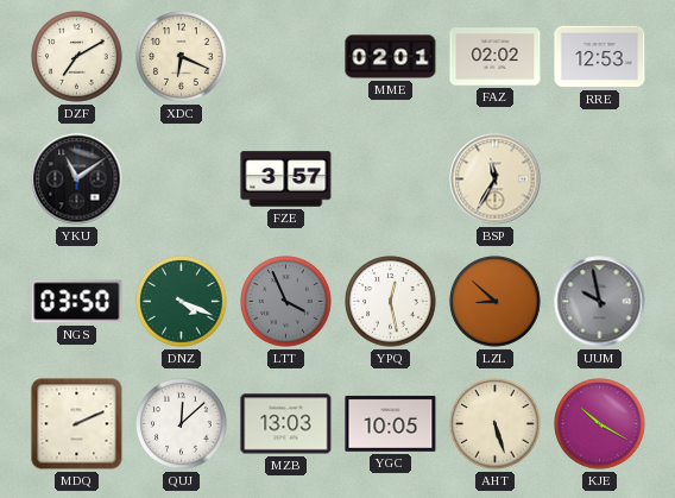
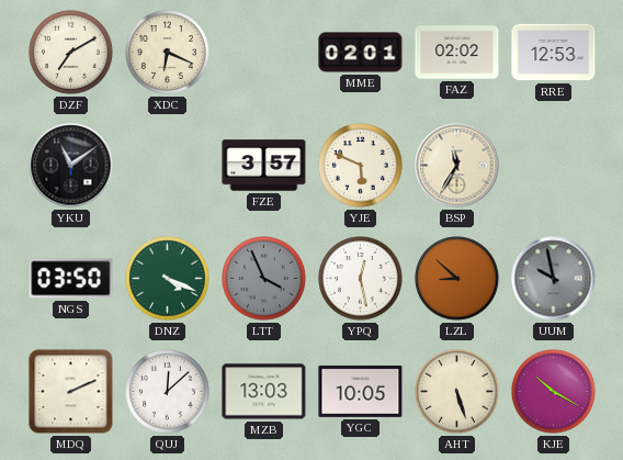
YJE: none -> 5:49
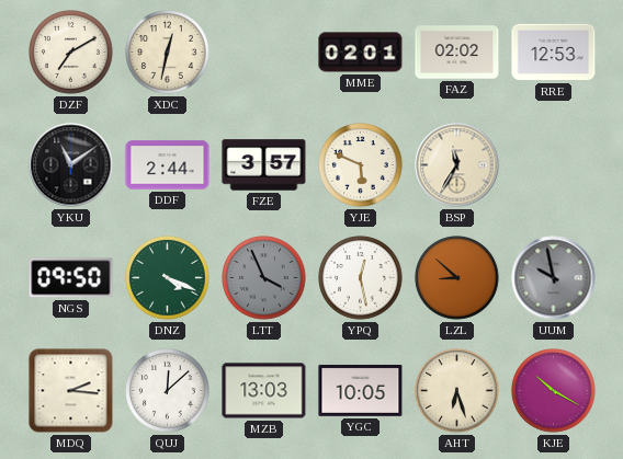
XDC: 6:19 -> 12:32
DDF: none -> 2:44
NGS: 03:50 -> 09:50
MDQ: 2:11 -> 2:16
AHT: 5:27 -> 6:27
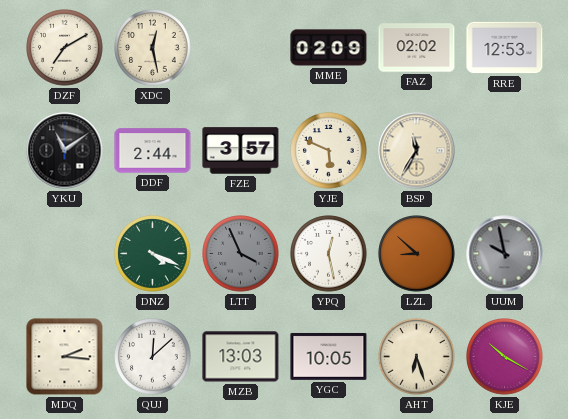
XDC: 12:32 -> 12:28
MME: 02:01 -> 02:09
NGS: 09:50 -> none
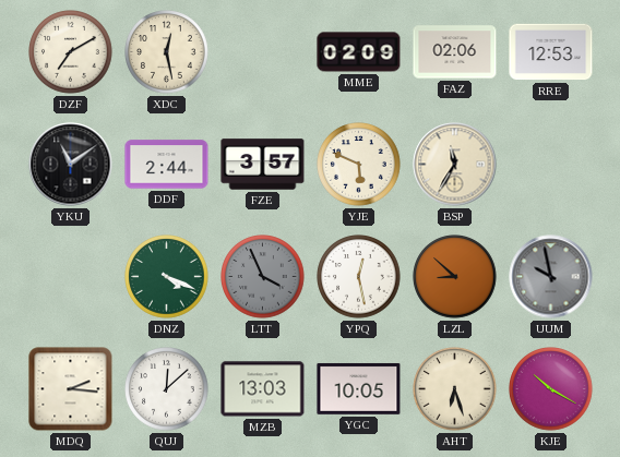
FAZ: 02:02 -> 02:06
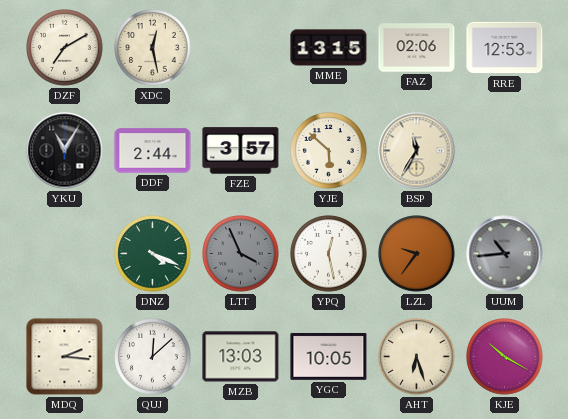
MME: 02:09 -> 13:15
YKU: 11:09 -> 11:05
YJE: 5:49 -> 5:52
LZL: 8:52 -> 9:36
UUM: 9:58 -> 10:44
